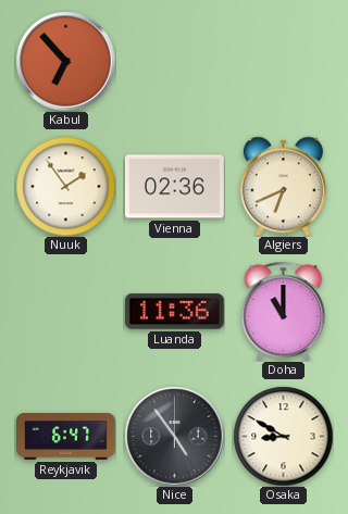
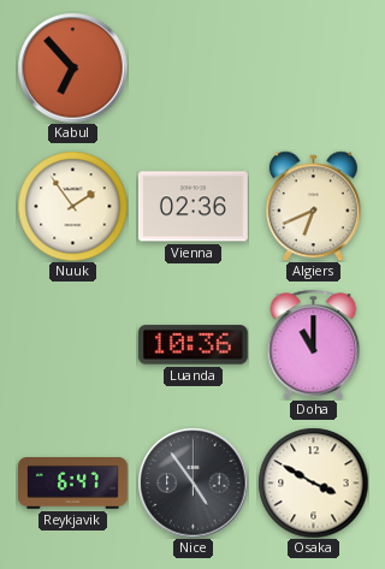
Luanda: 11:36 -> 10:36
Osaka: 8:50 -> 3:50
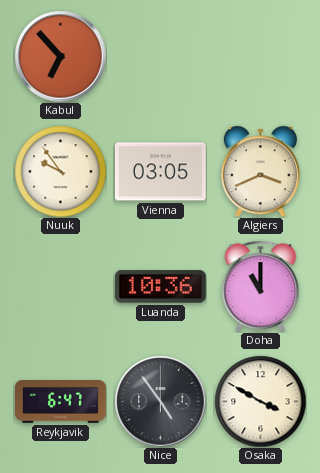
Nuuk: 1:54 -> 9:54
Vienna: 02:36 -> 03:05
Algiers: 6:41 -> 3:41
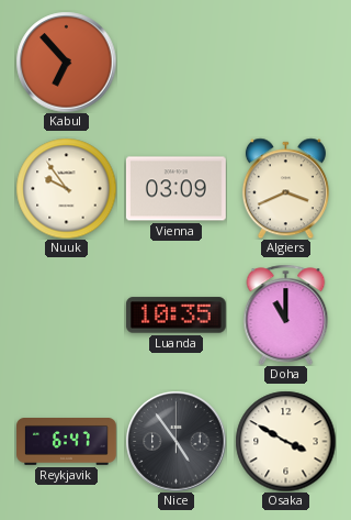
Vienna: 03:05 -> 03:09
Luanda: 10:36 -> 10:35
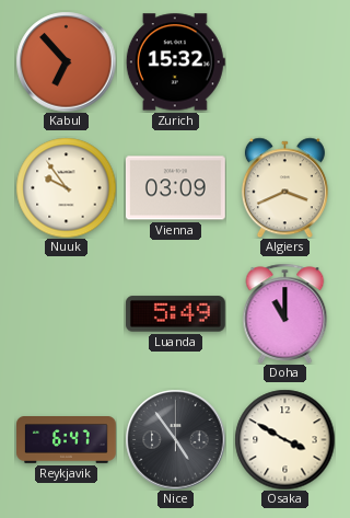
Zurich: none -> 15:32
Luanda: 10:35 -> 5:49
